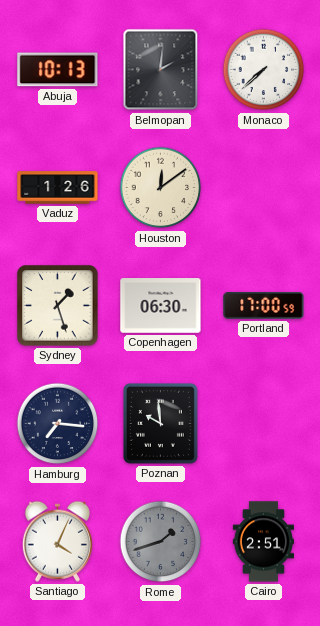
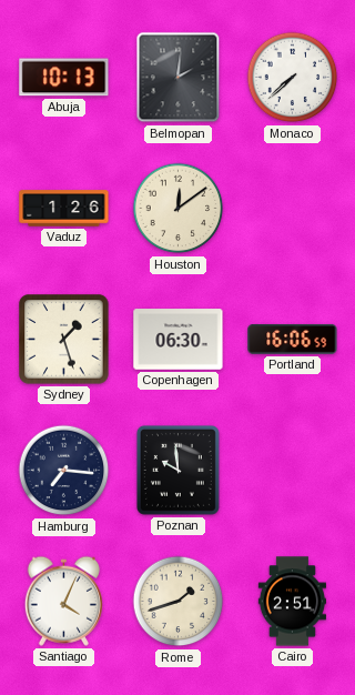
Portland: 17:00 -> 16:06
Rome dial: grey -> cream
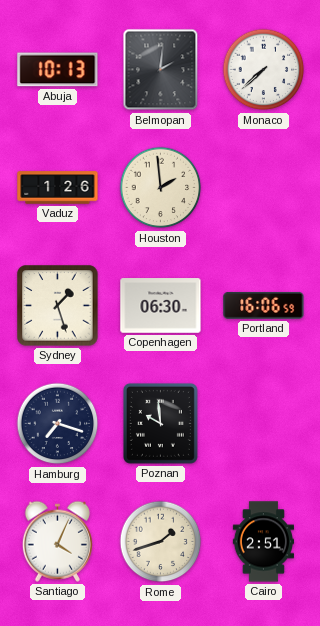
Houston: 12:09 -> 1:59
Hamburg: 7:16 -> 7:18
